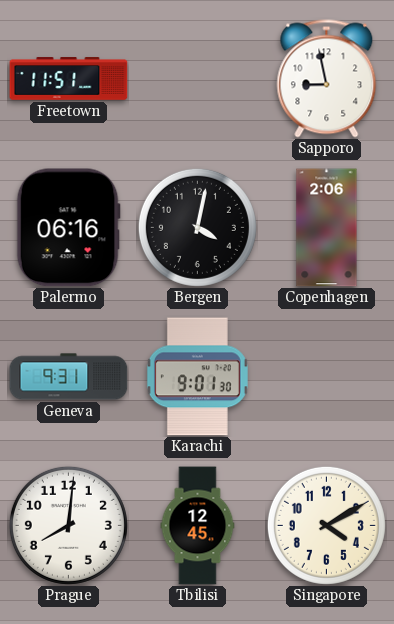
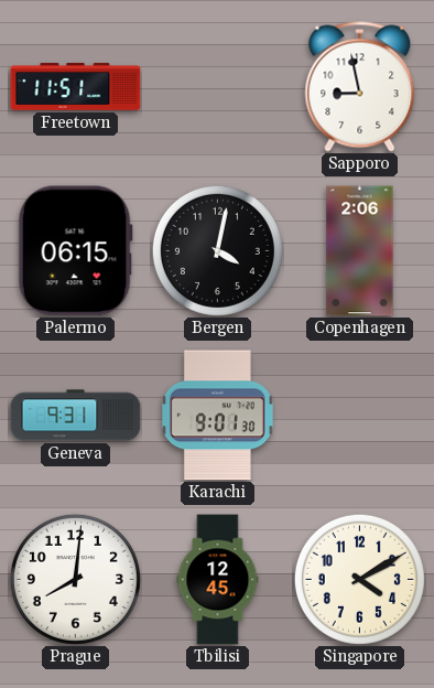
Palermo: 06:16 -> 06:15
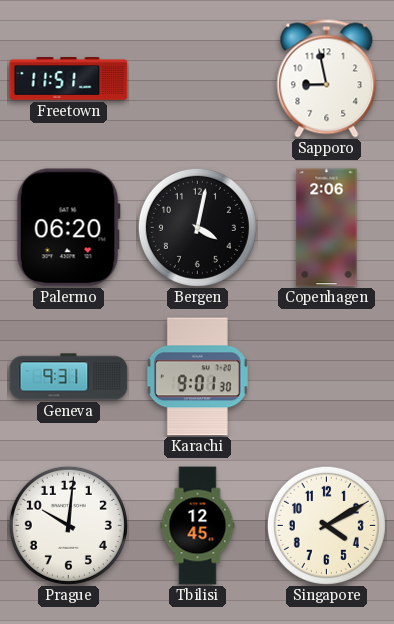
Palermo: 06:15 -> 06:20
Prague: 8:01 -> 10:01
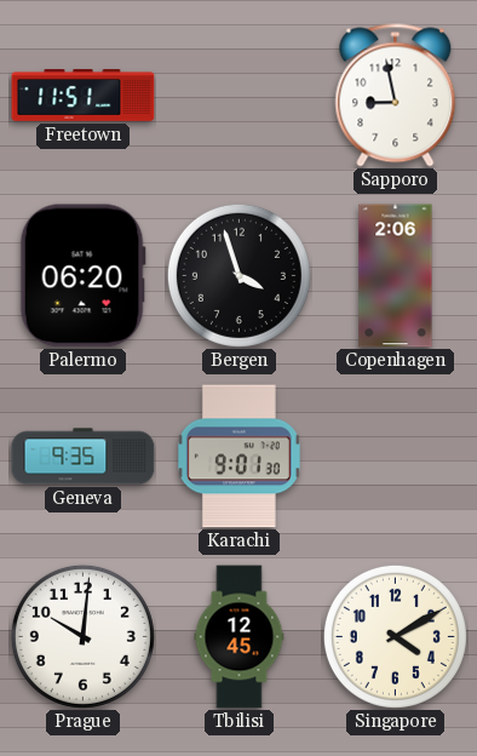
Bergen: 4:02 -> 3:57
Geneva: 9:31 -> 9:35
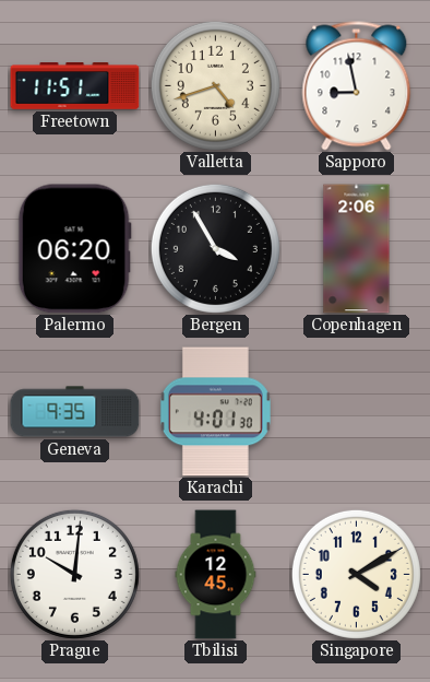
Valletta: none -> 4:42
Bergen: 3:57 -> 3:55
Karachi: 9:01 -> 4:01
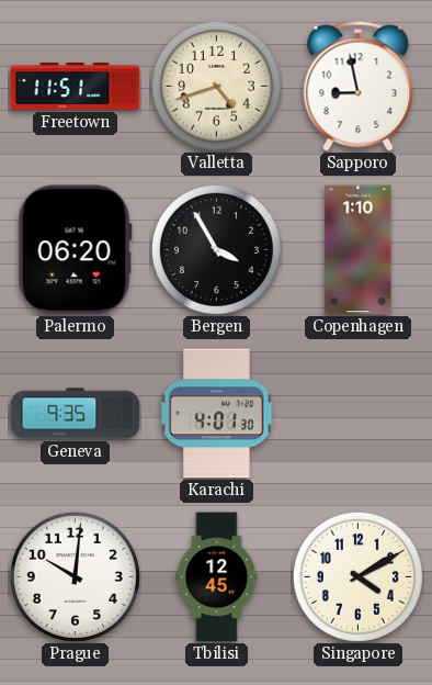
Copenhagen: 2:06 -> 1:10
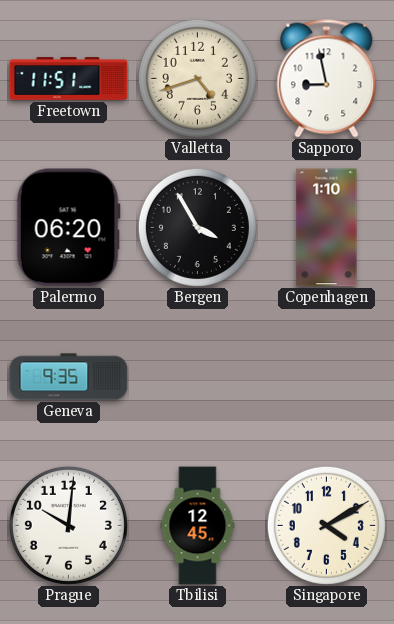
Karachi: 4:01 -> none
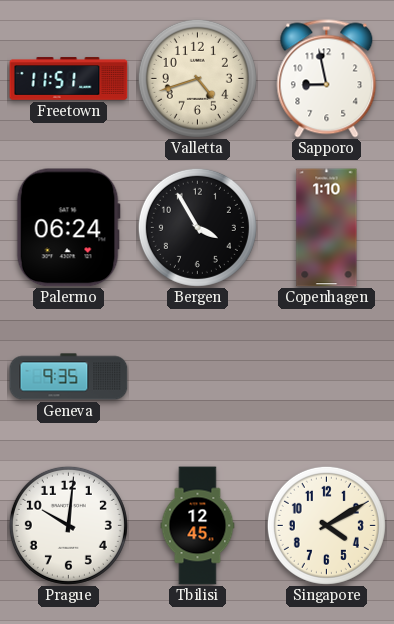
Palermo: 06:20 -> 06:24
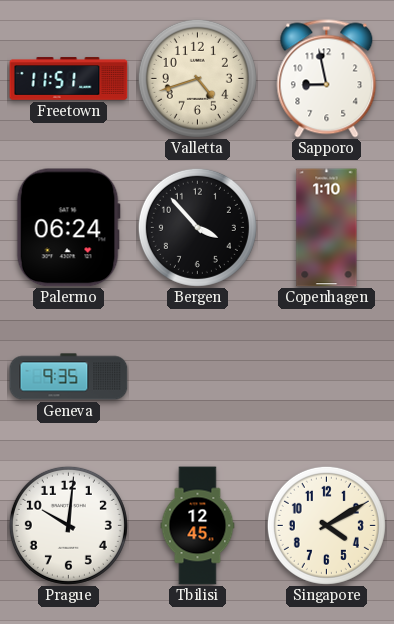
Bergen: 3:55 -> 3:53
